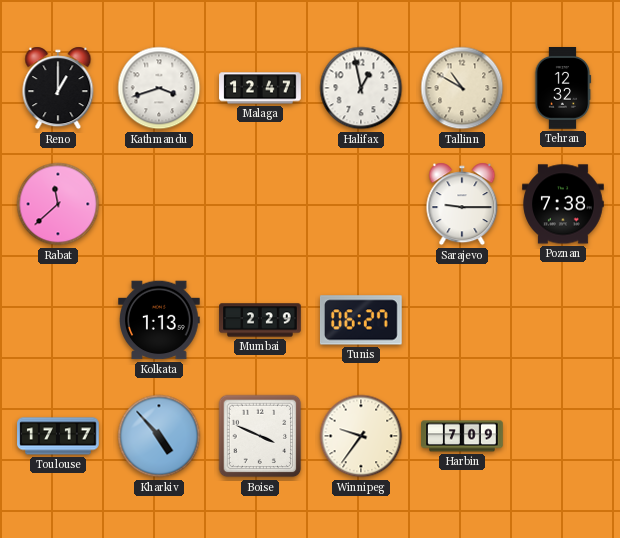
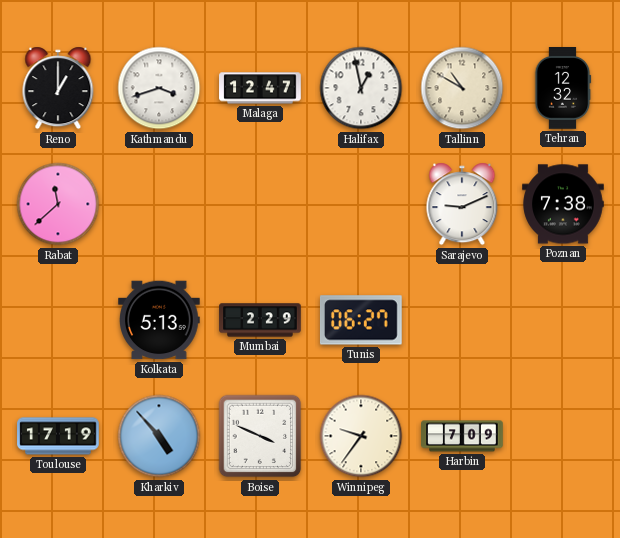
Sarajevo: 9:15 -> 9:11
Kolkata: 1:13 -> 5:13
Toulouse: 17:17 -> 17:19
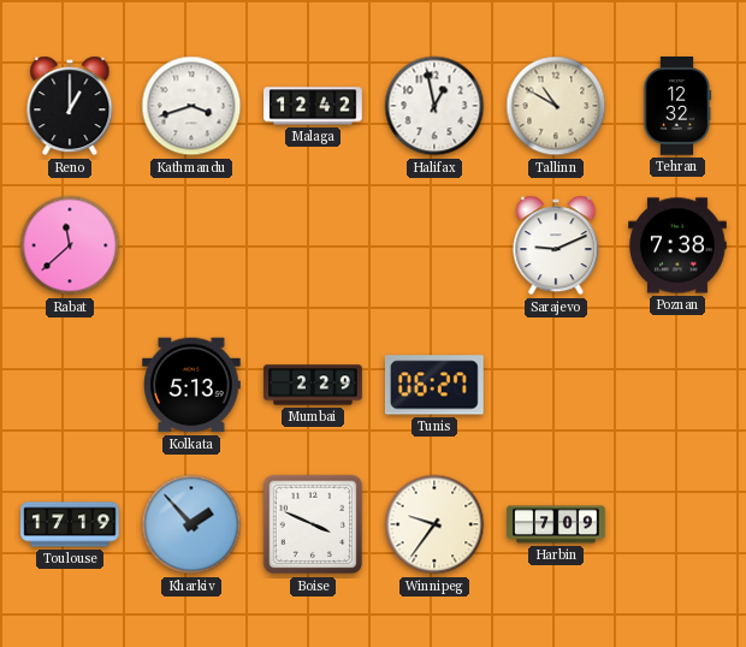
Malaga: 12:47 -> 12:42
Kharkiv: 4:53 -> 1:53
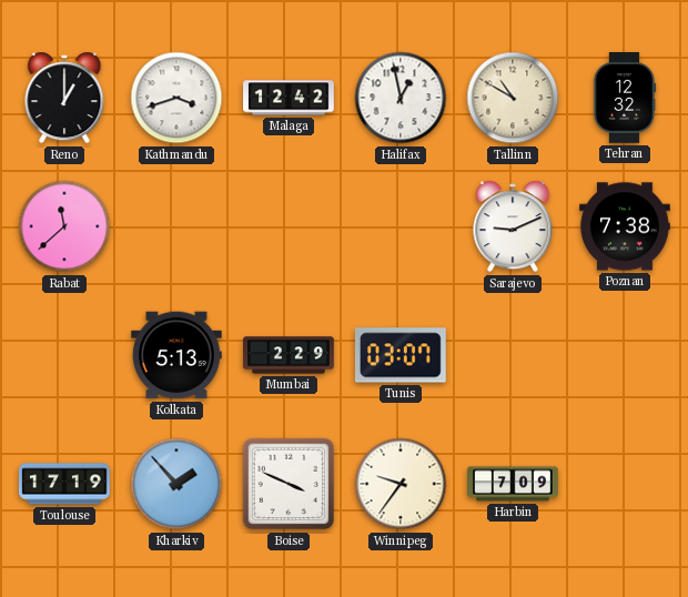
Tunis: 06:27 -> 03:07
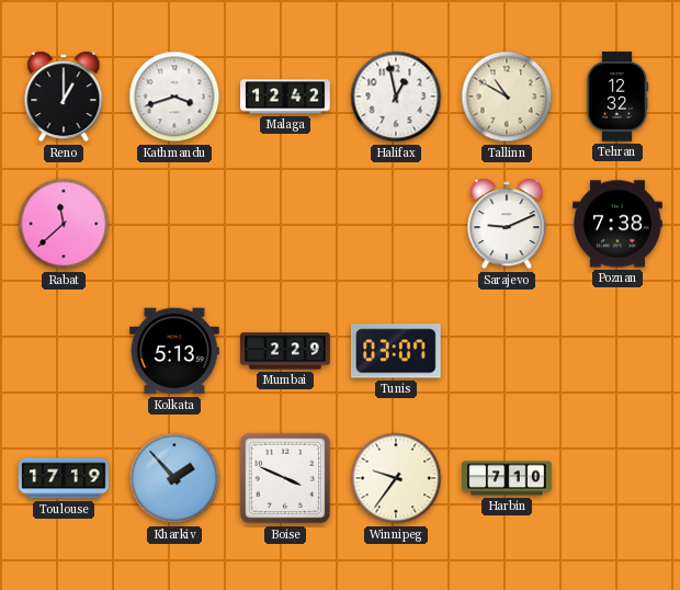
Harbin: 7:09 -> 7:10
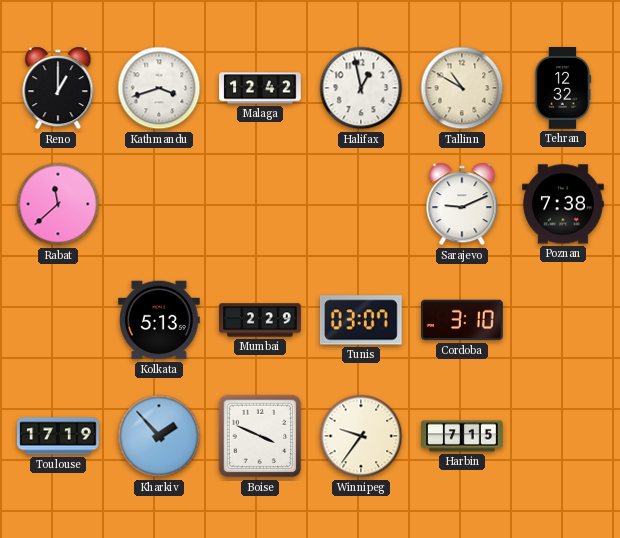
Cordoba: none -> 3:10
Harbin: 7:10 -> 7:15
